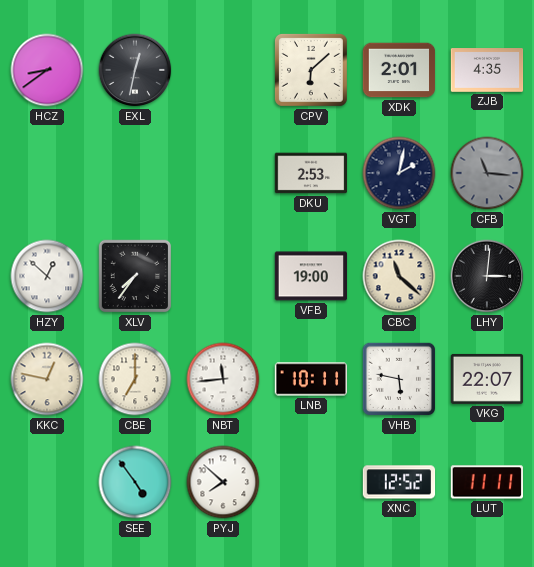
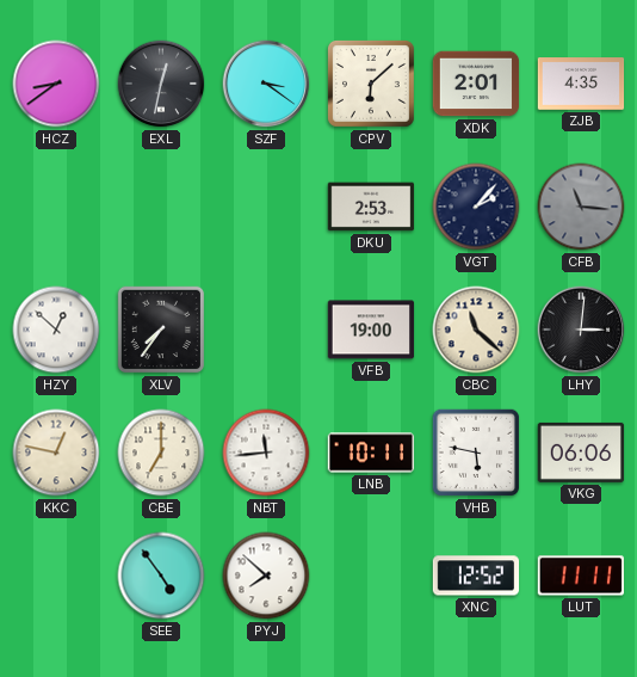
SZF: none -> 3:21
VGT: 2:02 -> 2:07
VKG: 22:07 -> 06:06
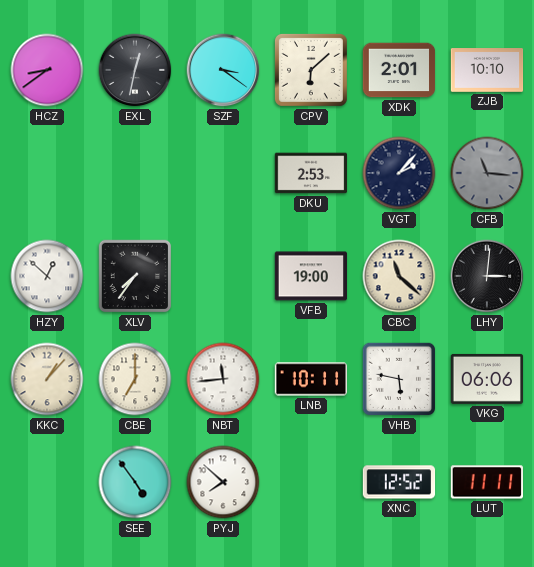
ZJB: 4:35 -> 10:10
KKC: 12:47 -> 1:07
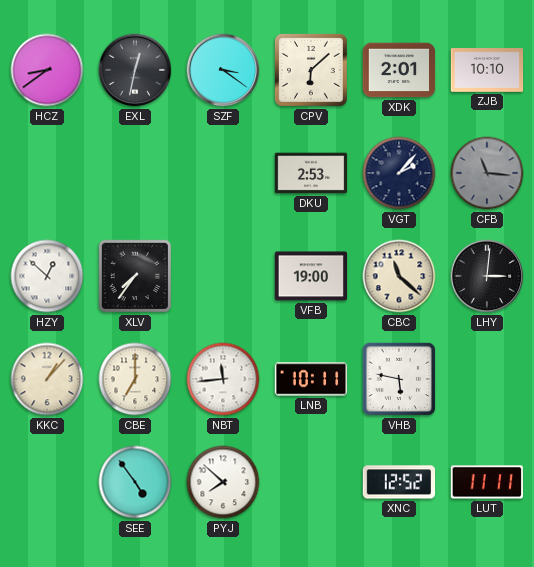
VKG: 06:06 -> none
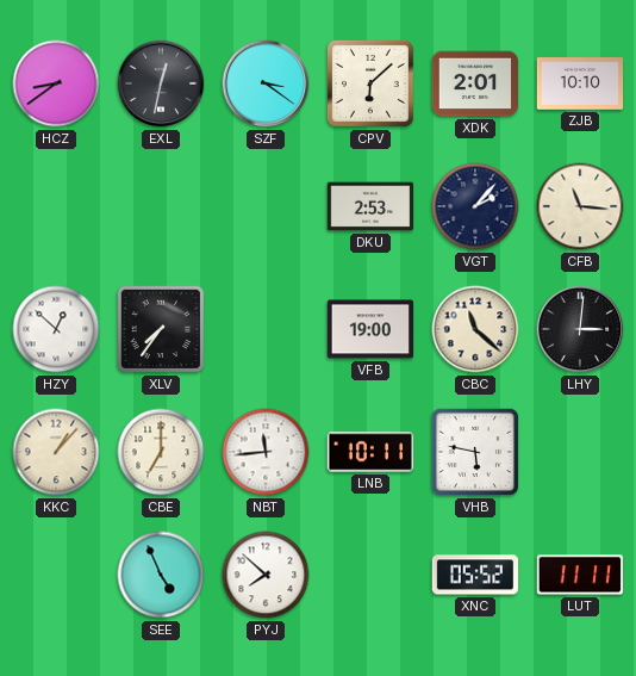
CFB dial: grey -> cream
SEE: 4:54 -> 4:56
XNC: 12:52 -> 05:52
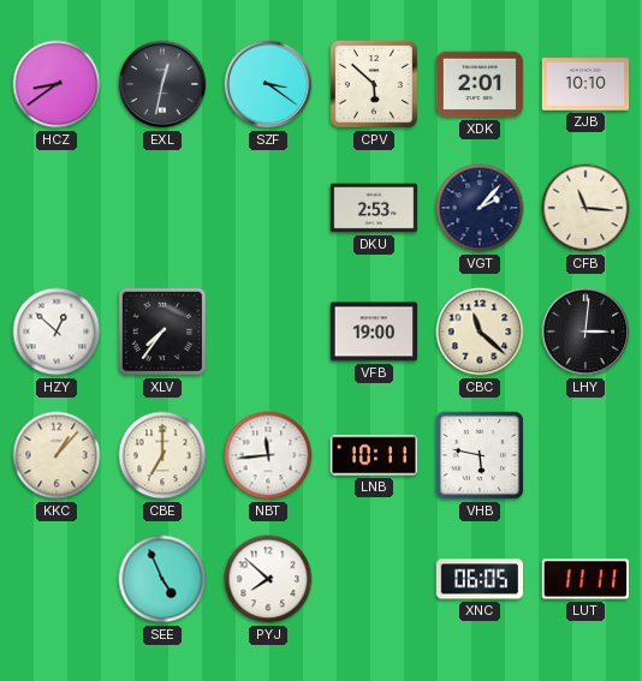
CPV: 6:08 -> 5:52
XNC: 05:52 -> 06:05
